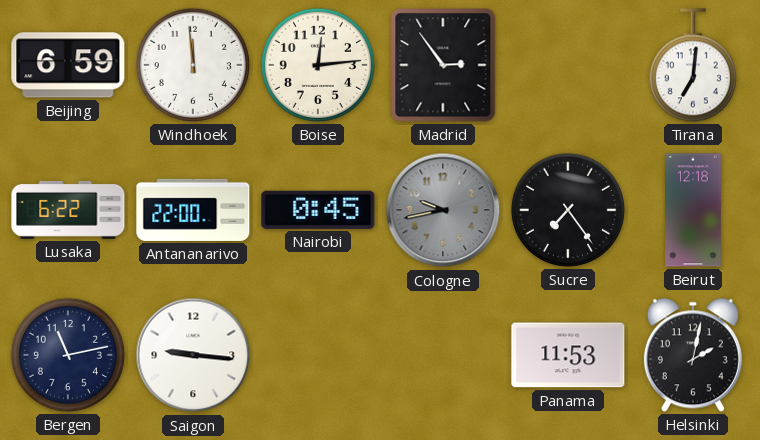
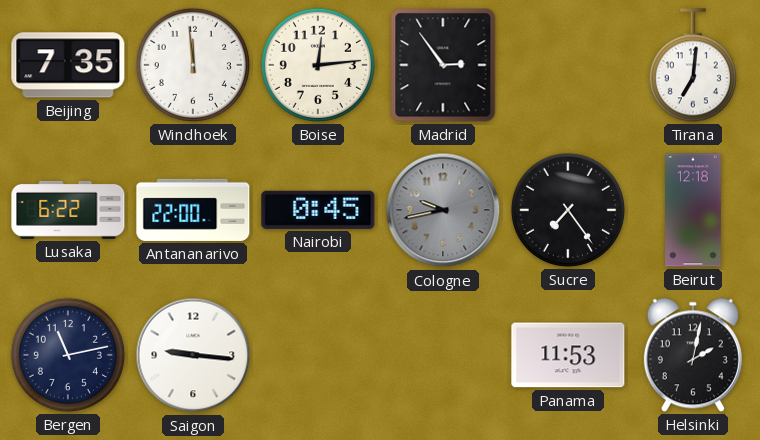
Beijing: 6:59 -> 7:35
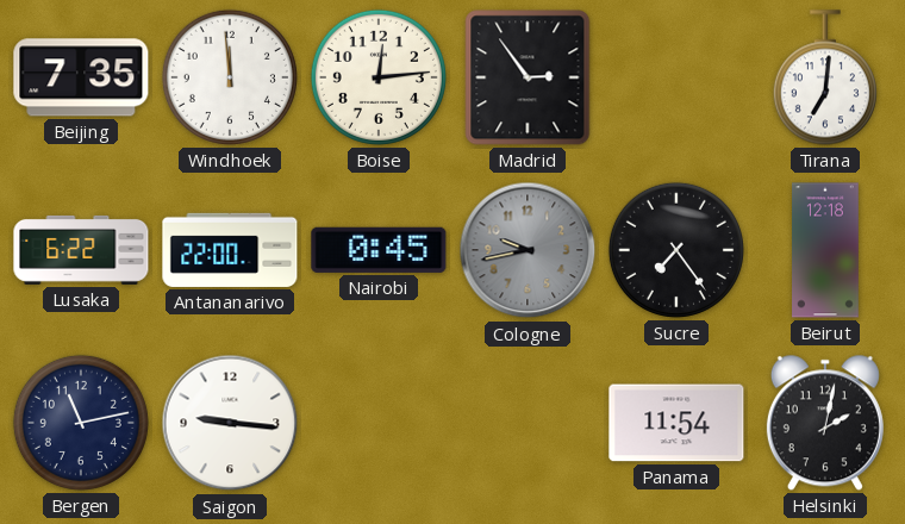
Panama: 11:53 -> 11:54
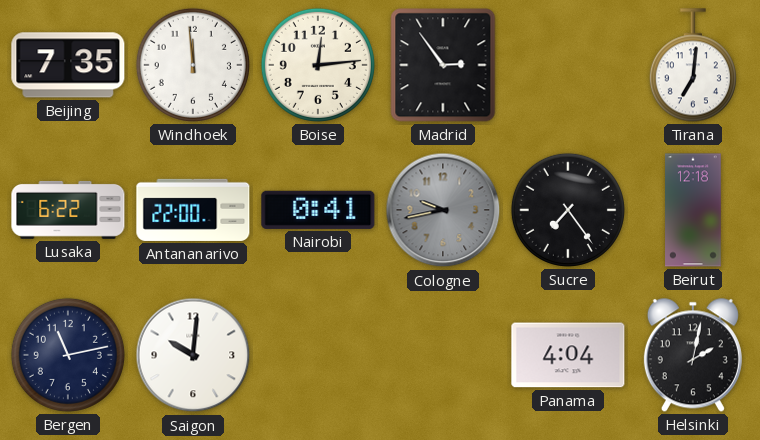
Nairobi: 0:45 -> 0:41
Saigon: 9:16 -> 10:01
Panama: 11:54 -> 4:04
